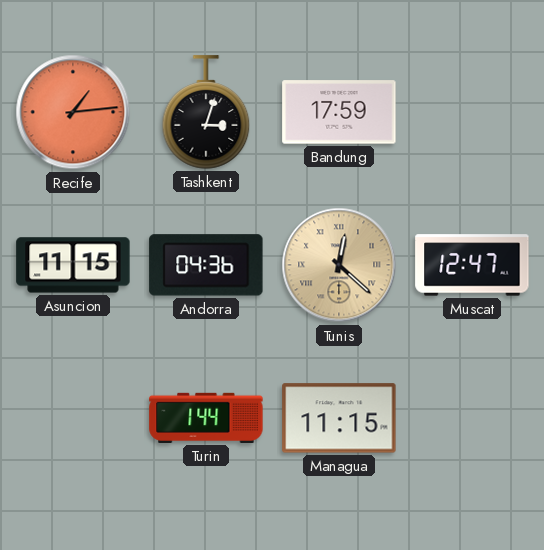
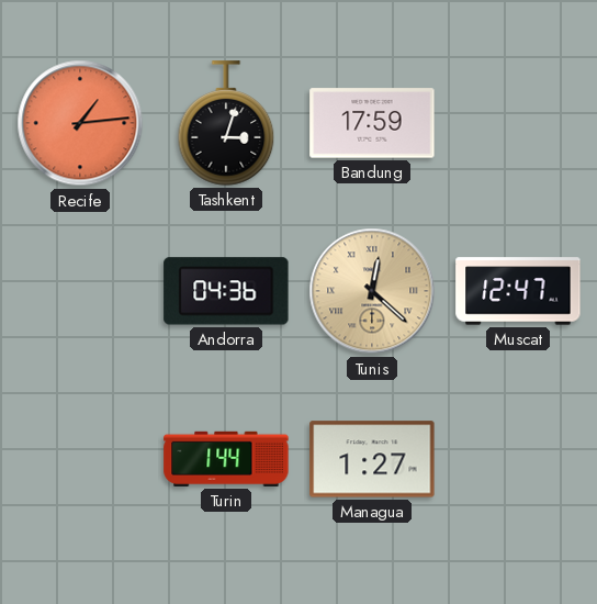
Asuncion: 11:15 -> none
Managua: 11:15 -> 1:27
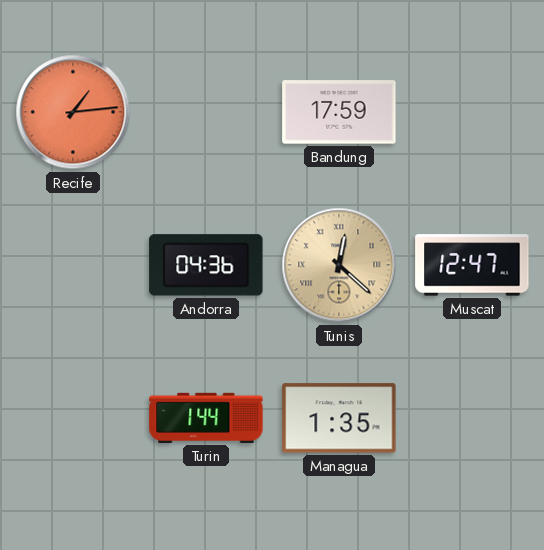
Tashkent: 3:03 -> none
Managua: 1:27 -> 1:35
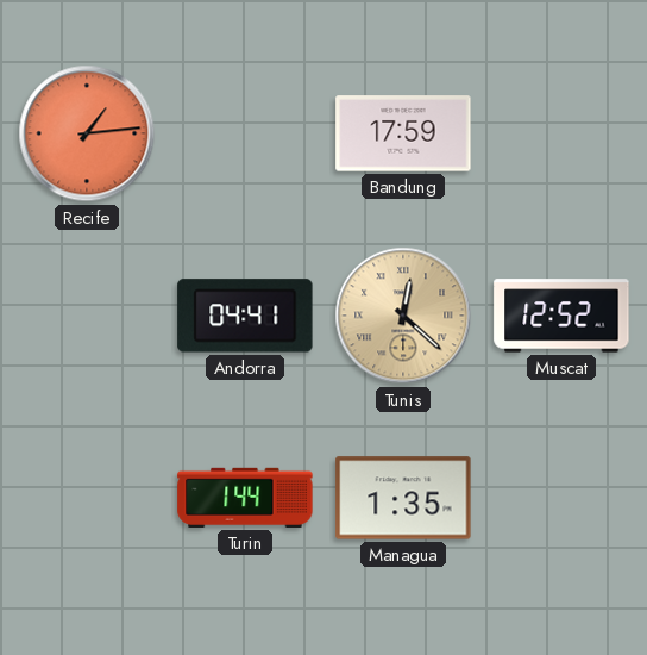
Andorra: 04:36 -> 04:41
Muscat: 12:47 -> 12:52
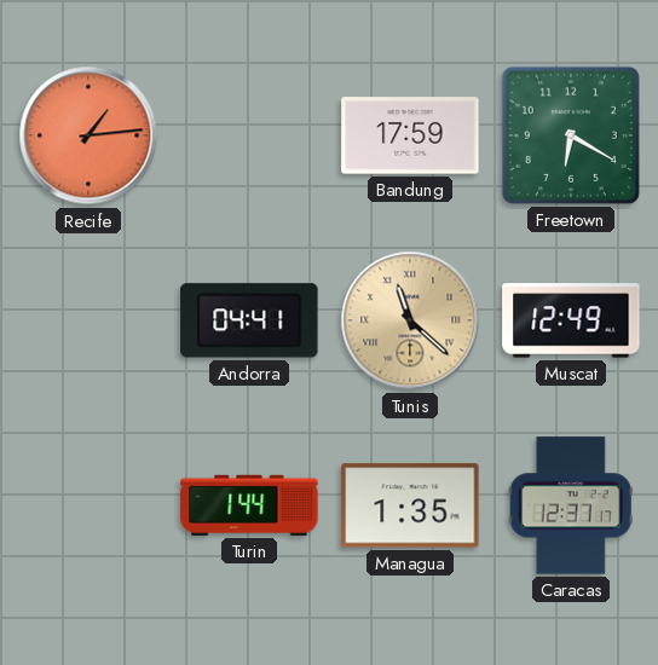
Freetown: none -> 6:20
Tunis: 12:22 -> 11:22
Muscat: 12:52 -> 12:49
Caracas: none -> 12:37
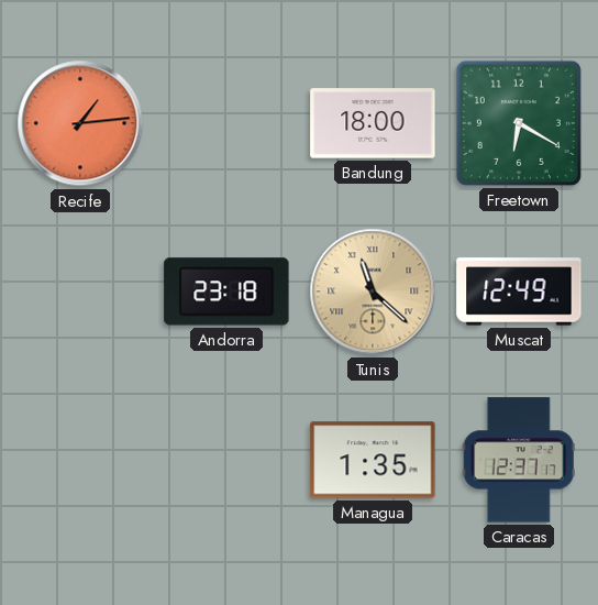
Bandung: 17:59 -> 18:00
Andorra: 04:41 -> 23:18
Turin: 1:44 -> none
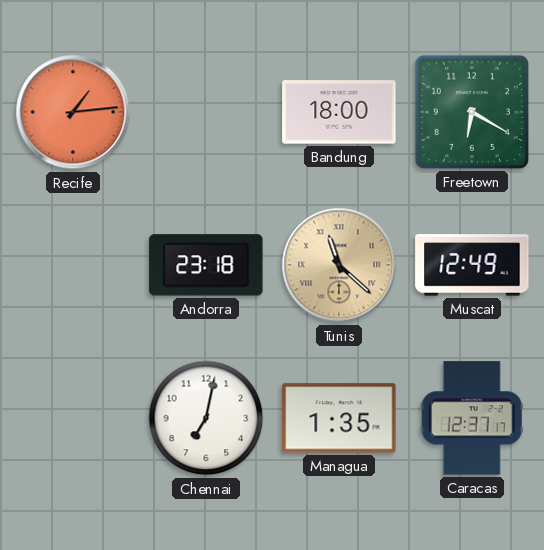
Chennai: none -> 7:02
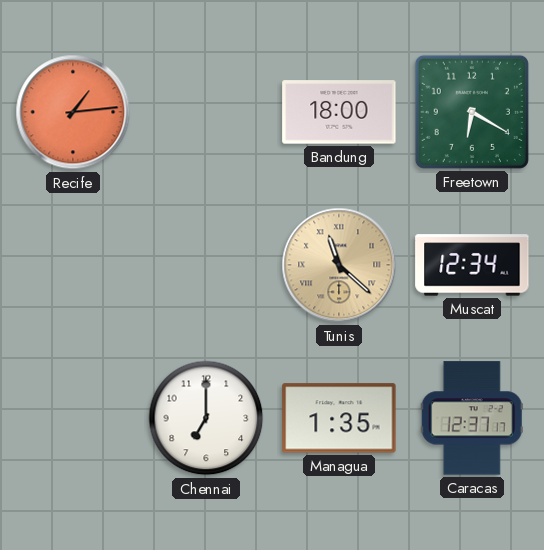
Andorra: 23:18 -> none
Muscat: 12:49 -> 12:34
Chennai: 7:02 -> 7:00
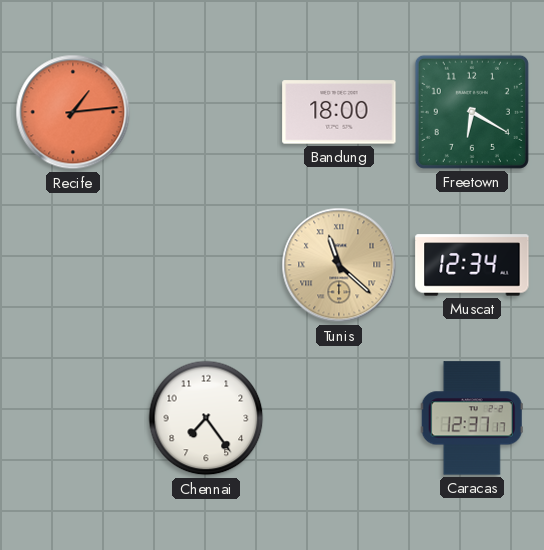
Chennai: 7:00 -> 7:24
Managua: 1:35 -> none
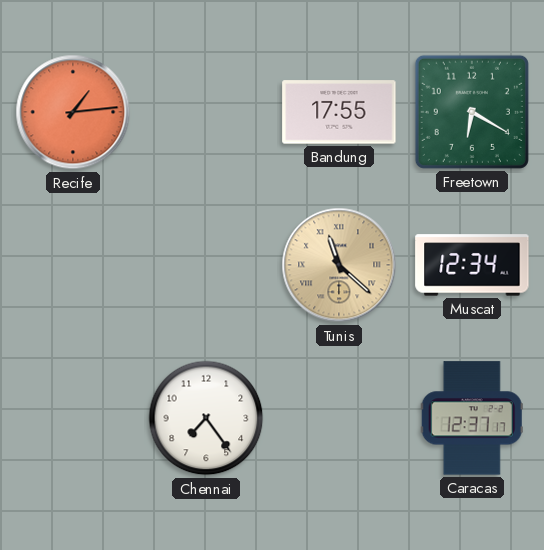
Bandung: 18:00 -> 17:55
